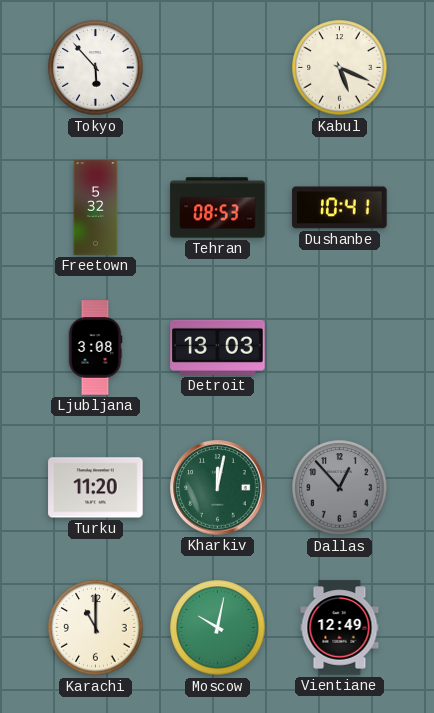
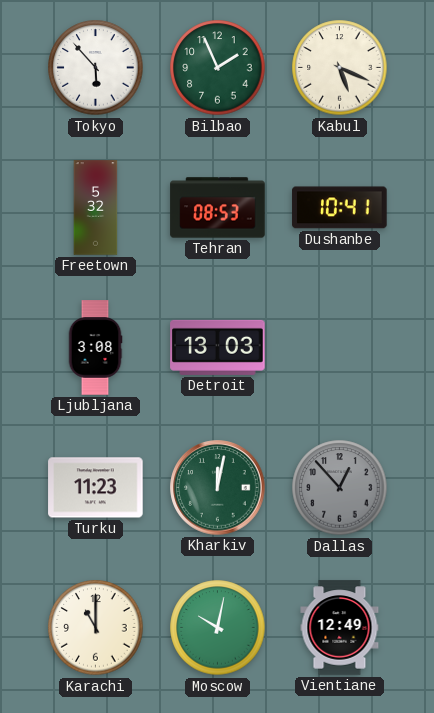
Bilbao: none -> 1:56
Turku: 11:20 -> 11:23
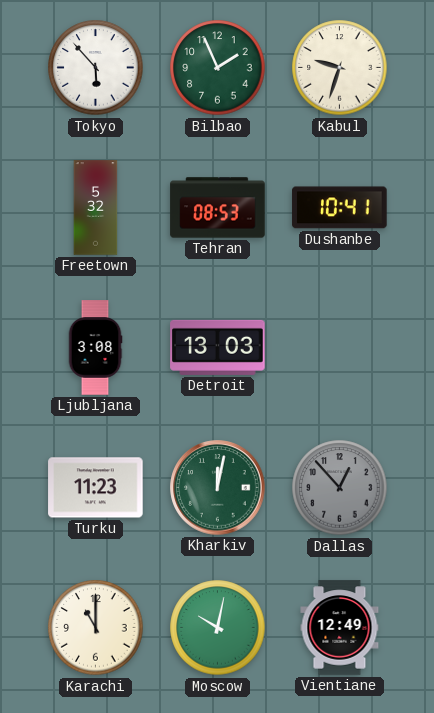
Kabul: 5:19 -> 9:33
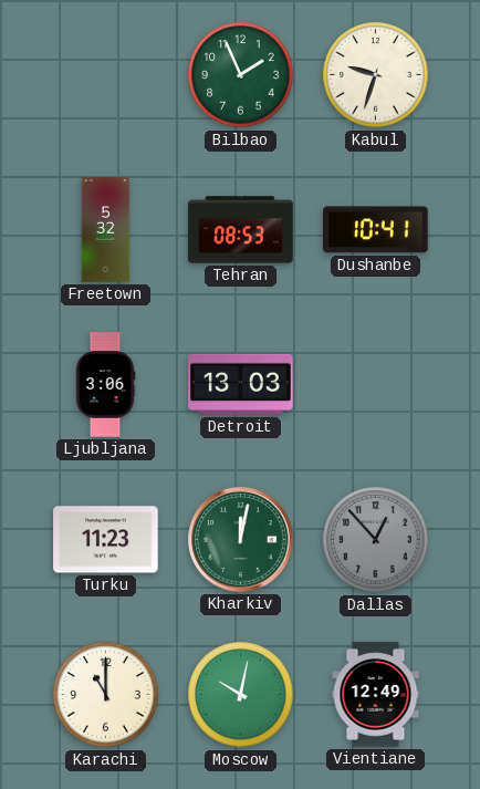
Tokyo: 5:53 -> none
Ljubljana: 3:08 -> 3:06
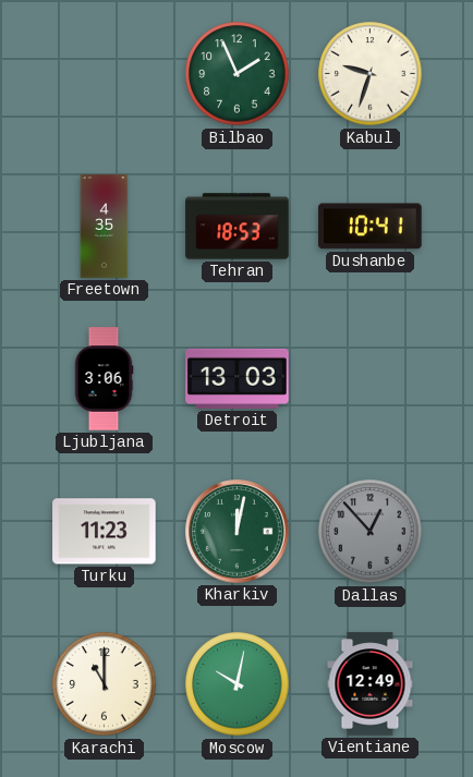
Freetown: 5:32 -> 4:35
Tehran: 08:53 -> 18:53
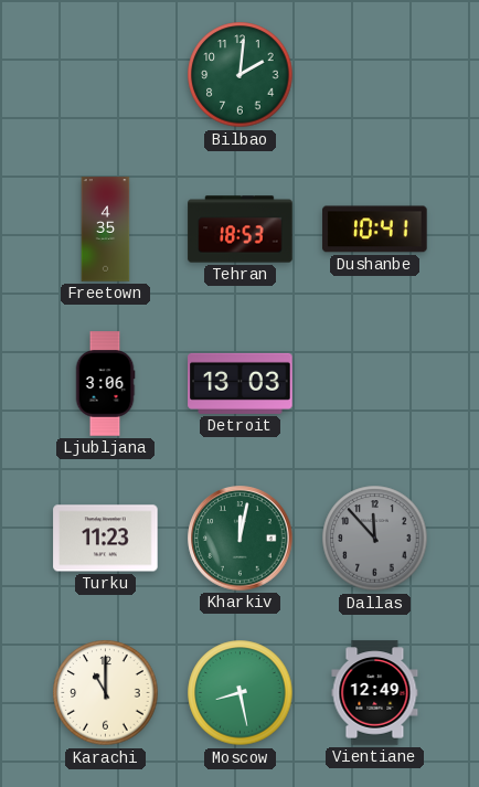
Bilbao: 1:56 -> 2:01
Kabul: 9:33 -> none
Dallas: 12:53 -> 11:53
Moscow: 10:02 -> 8:28
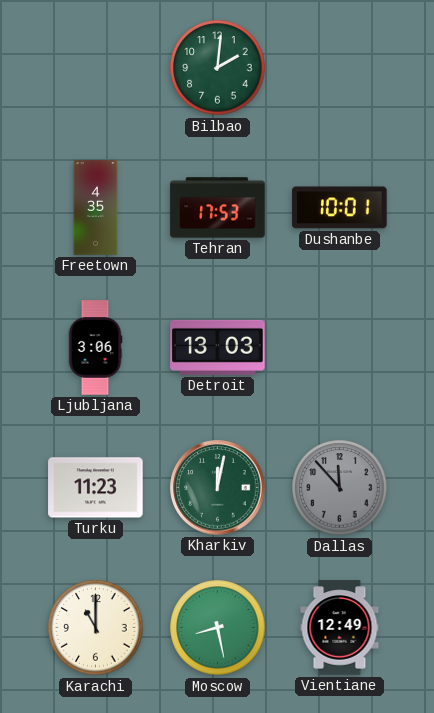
Tehran: 18:53 -> 17:53
Dushanbe: 10:41 -> 10:01
